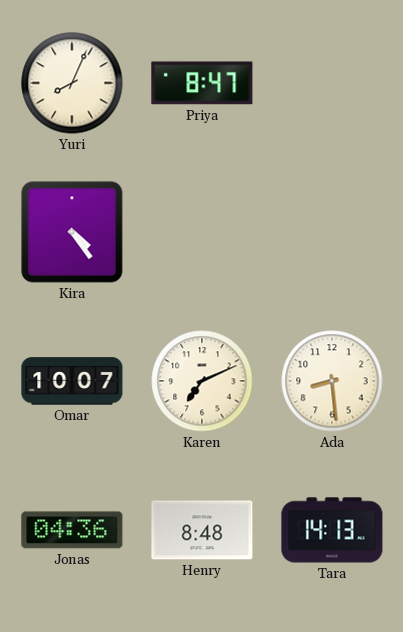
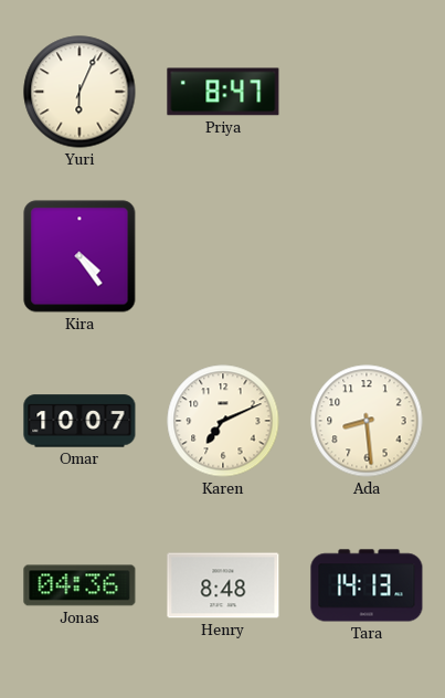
Yuri: 8:04 -> 6:04
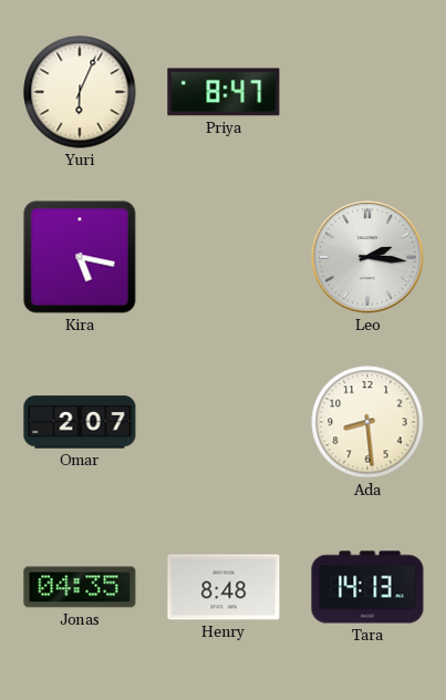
Kira: 4:24 -> 5:17
Leo: none -> 2:16
Omar: 10:07 -> 2:07
Karen: 7:11 -> none
Jonas: 04:36 -> 04:35
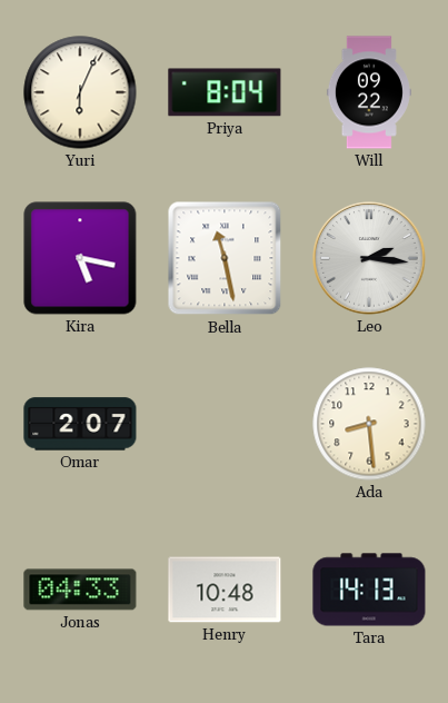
Priya: 8:47 -> 8:04
Will: none -> 09:22
Bella: none -> 11:28
Jonas: 04:35 -> 04:33
Henry: 8:48 -> 10:48
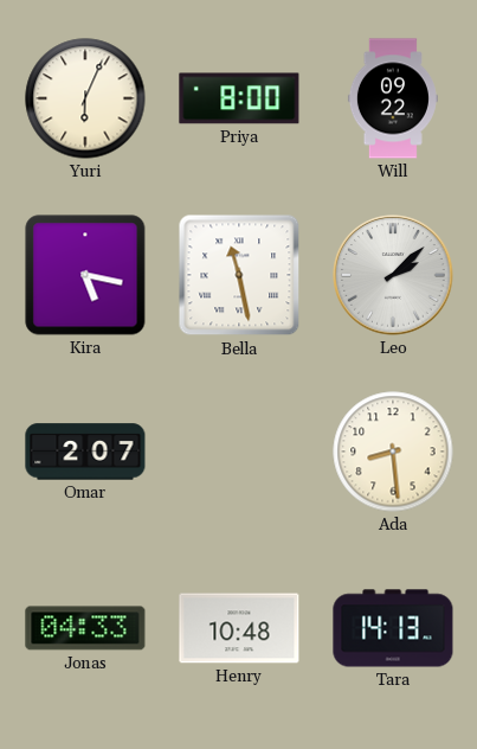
Priya: 8:04 -> 8:00
Leo: 2:16 -> 2:08
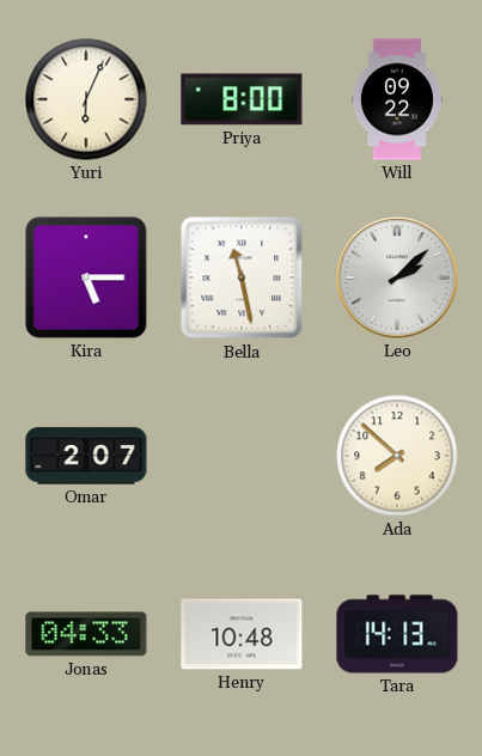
Kira: 5:17 -> 5:15
Ada: 8:29 -> 7:52
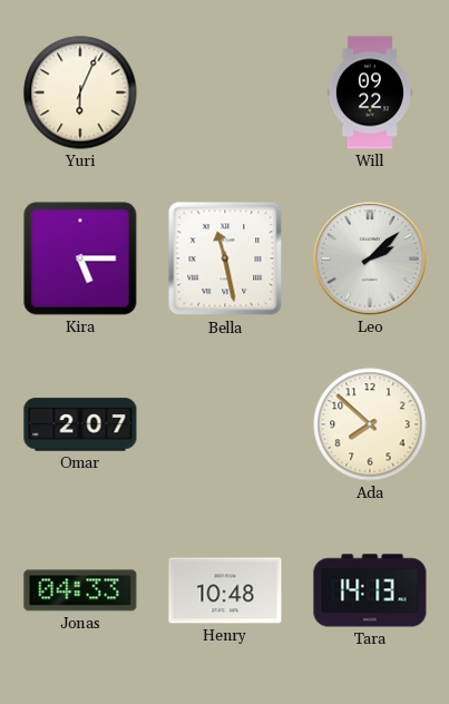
Priya: 8:00 -> none
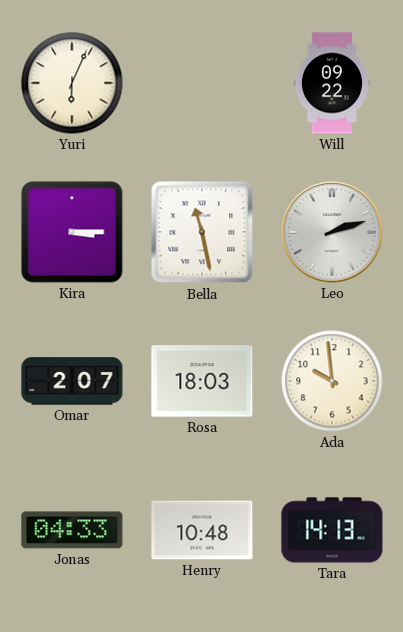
Kira: 5:15 -> 3:15
Leo: 2:08 -> 2:12
Rosa: none -> 18:03
Ada: 7:52 -> 9:59
